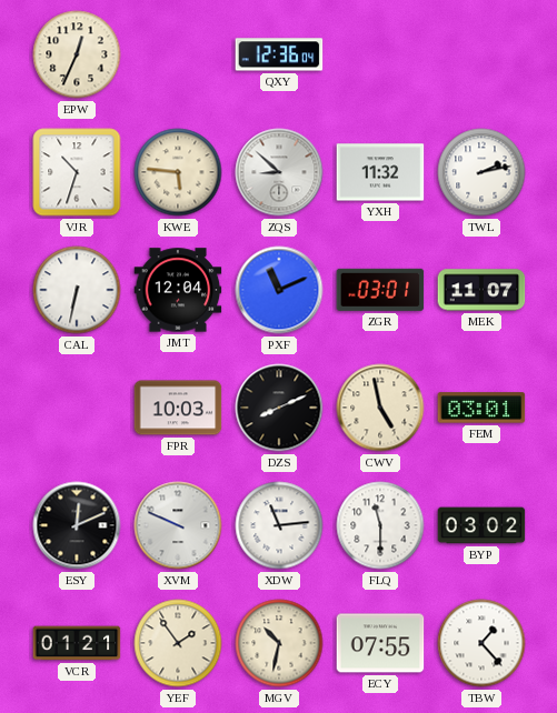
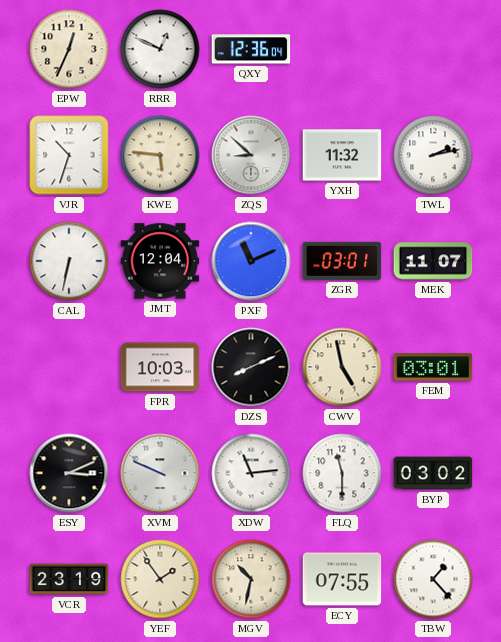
RRR: none -> 12:49
ESY: 12:11 -> 3:11
VCR: 01:21 -> 23:19
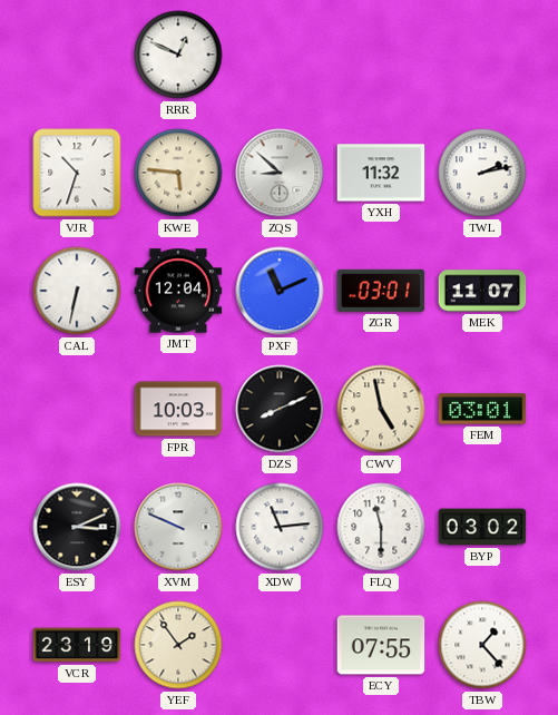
EPW: 12:34 -> none
QXY: 12:36 -> none
MGV: 10:32 -> none
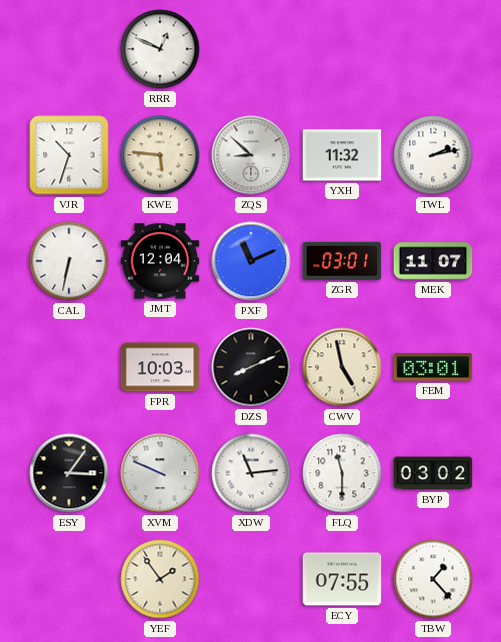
ESY: 3:11 -> 3:06
VCR: 23:19 -> none
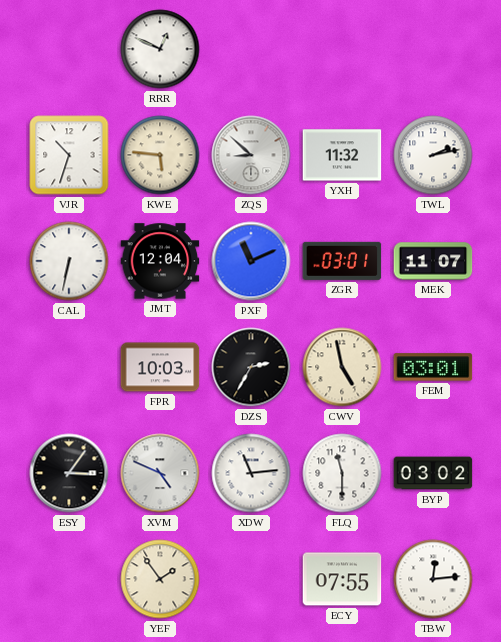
DZS: 8:11 -> 2:35
XVM: 9:49 -> 4:49
TBW: 1:23 -> 12:14
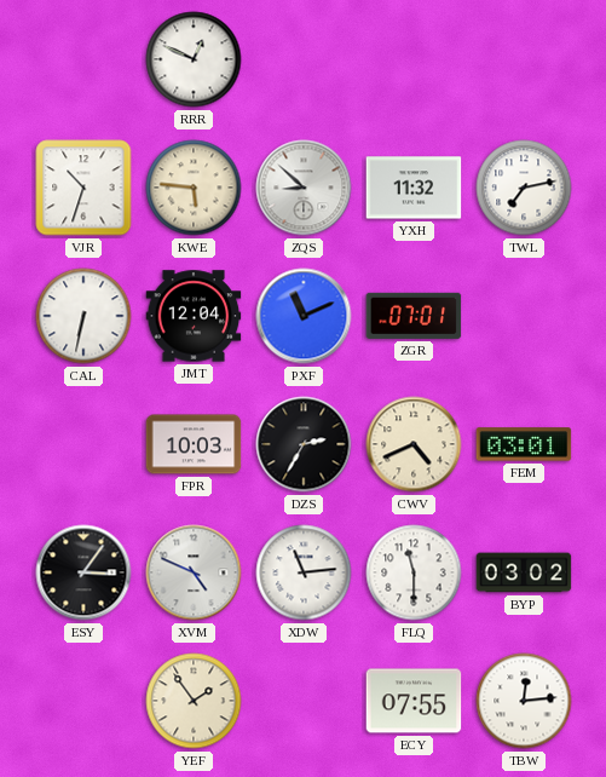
TWL: 2:13 -> 7:13
ZGR: 03:01 -> 07:01
MEK: 11:07 -> none
CWV: 4:58 -> 4:41
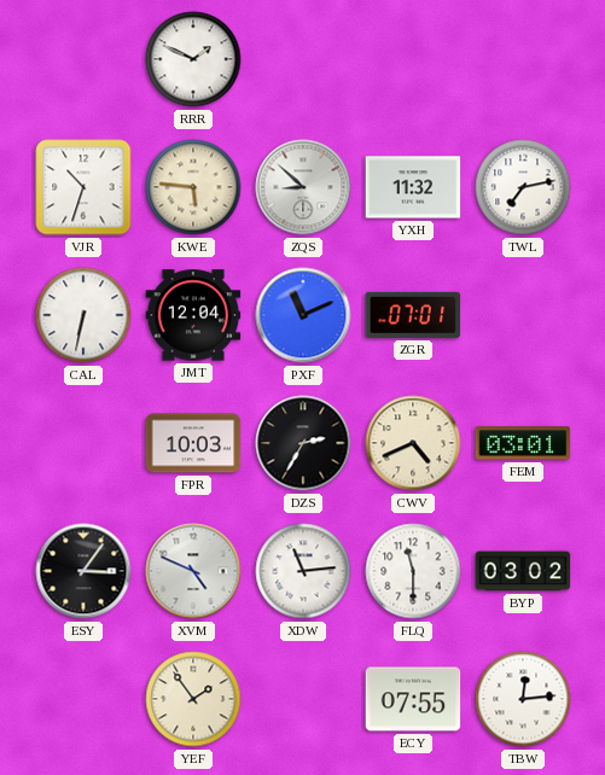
RRR: 12:49 -> 1:49
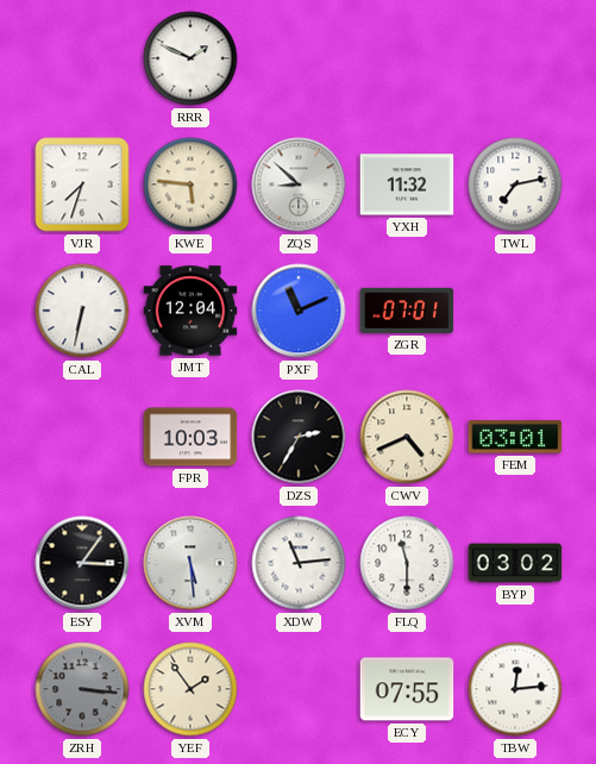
VJR: 10:33 -> 7:33
XVM: 4:49 -> 5:29
ZRH: none -> 3:16
